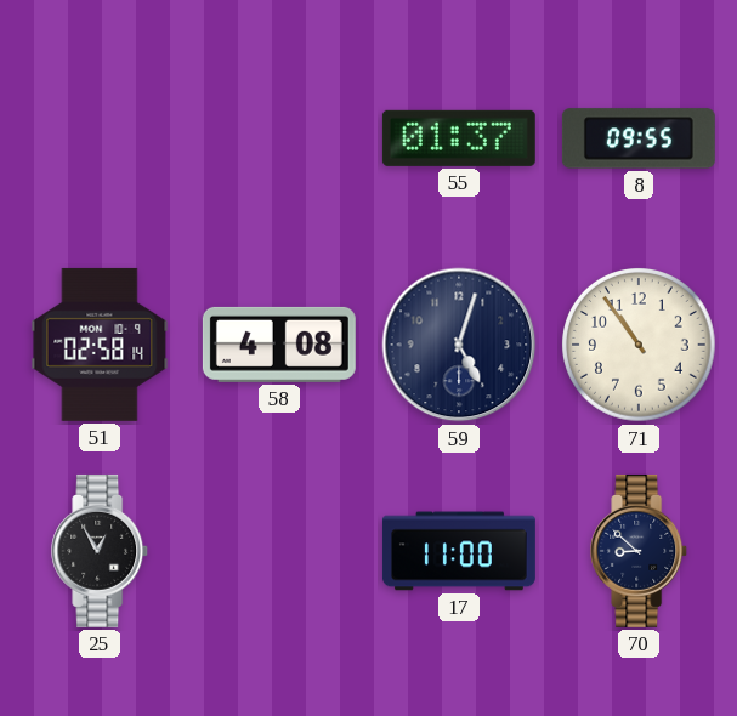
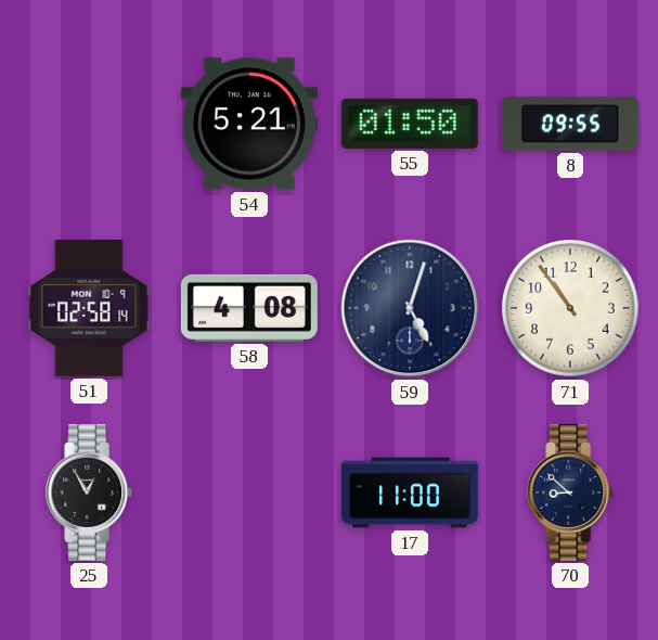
54: none -> 5:21
55: 01:37 -> 01:50
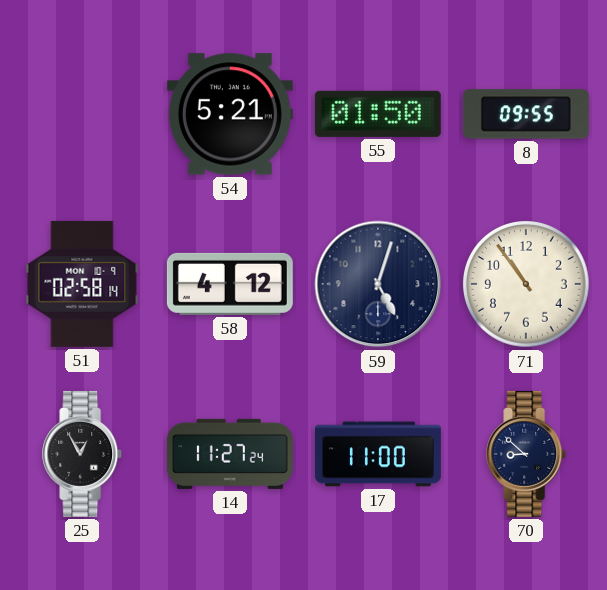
58: 4:08 -> 4:12
14: none -> 11:27
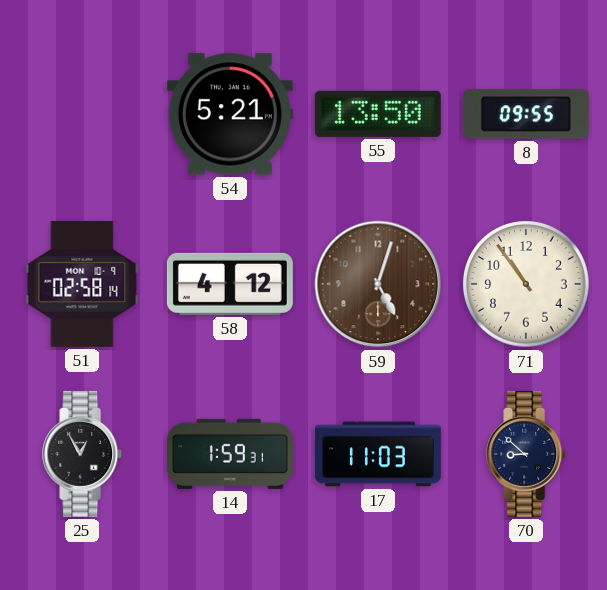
55: 01:50 -> 13:50
59 dial: navy -> brown
14: 11:27 -> 1:59
17: 11:00 -> 11:03
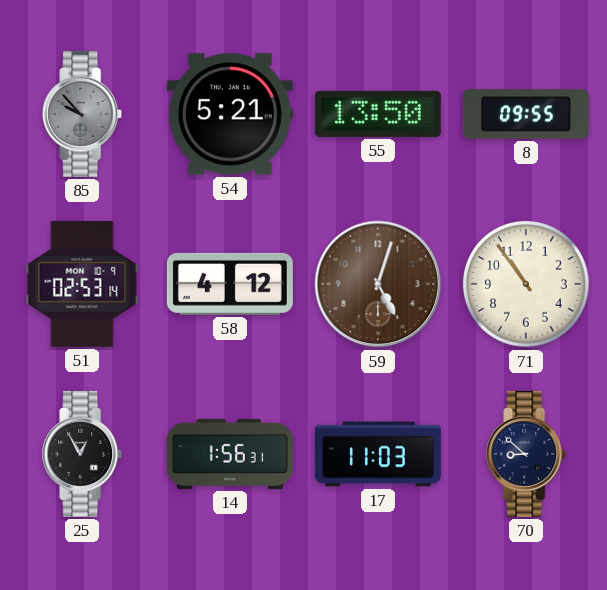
85: none -> 9:53
51: 02:58 -> 02:53
14: 1:59 -> 1:56
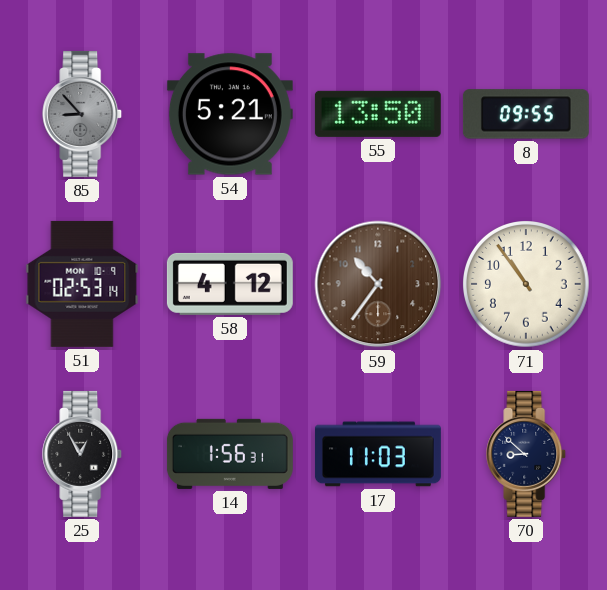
85: 9:53 -> 8:53
59: 5:03 -> 10:36
